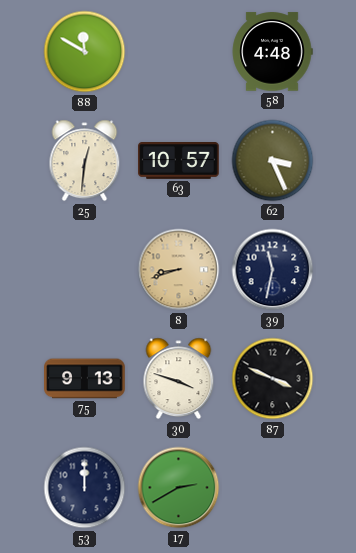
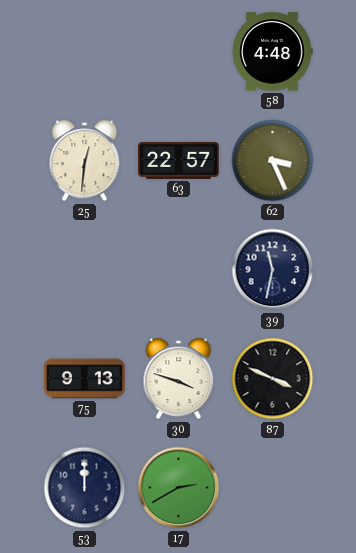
88: 11:50 -> none
63: 10:57 -> 22:57
8: 8:42 -> none
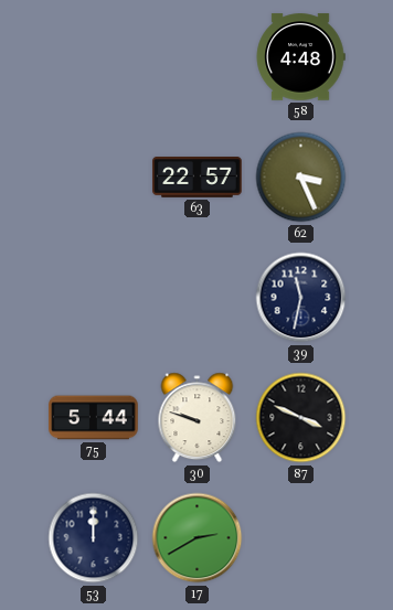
25: 12:31 -> none
75: 9:13 -> 5:44
30: 3:48 -> 9:48
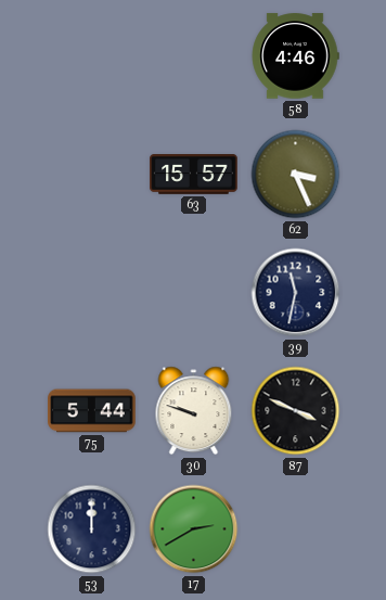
58: 4:48 -> 4:46
63: 22:57 -> 15:57
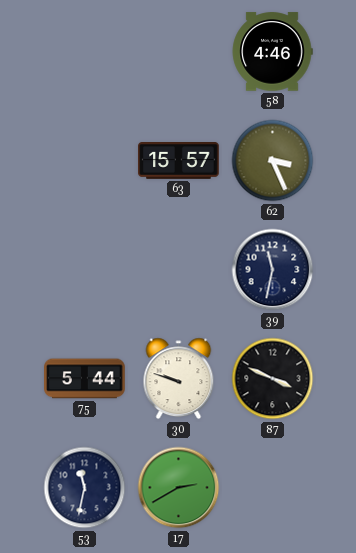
53: 12:00 -> 11:32
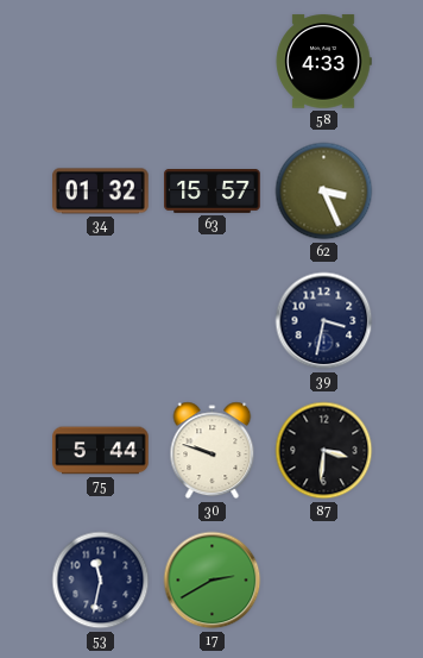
58: 4:46 -> 4:33
34: none -> 01:32
39: 11:32 -> 3:32
87: 3:49 -> 3:31
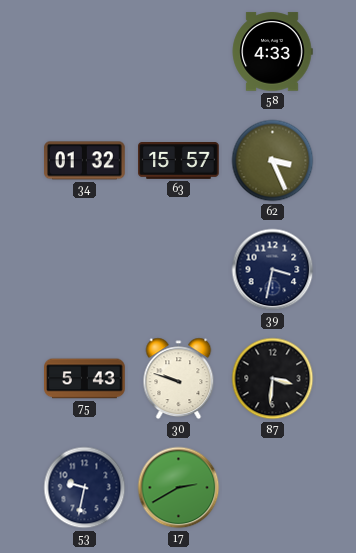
75: 5:44 -> 5:43
53: 11:32 -> 9:32
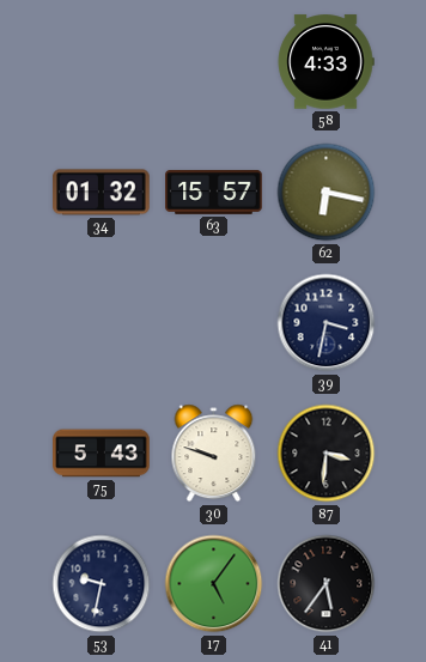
62: 3:26 -> 6:17
17: 2:40 -> 5:06
41: none -> 5:36
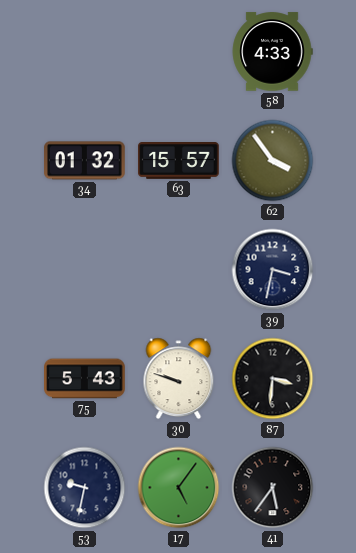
62: 6:17 -> 3:54
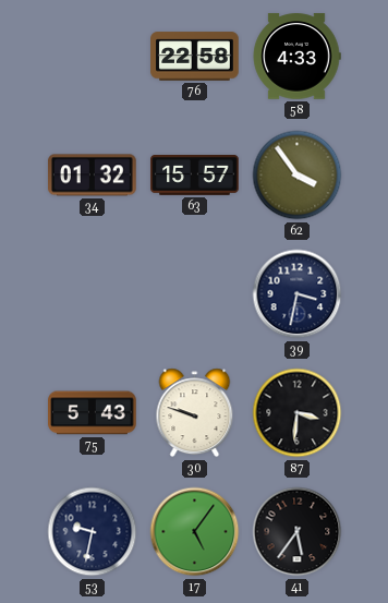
76: none -> 22:58
